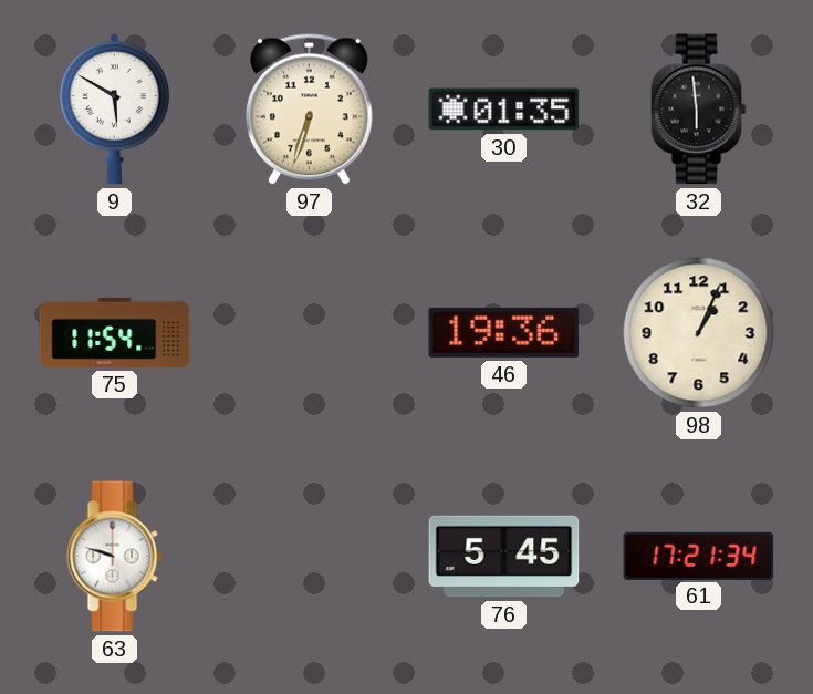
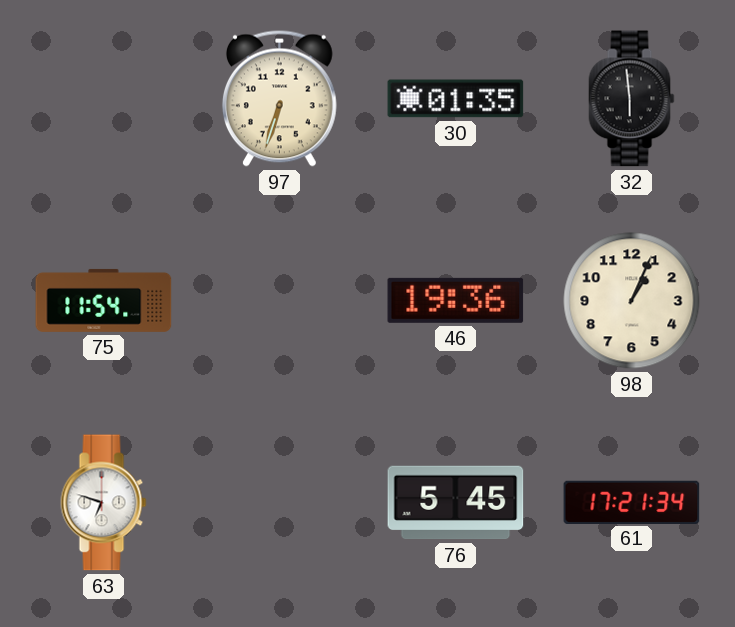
9: 5:50 -> none
63: 9:48 -> 6:48
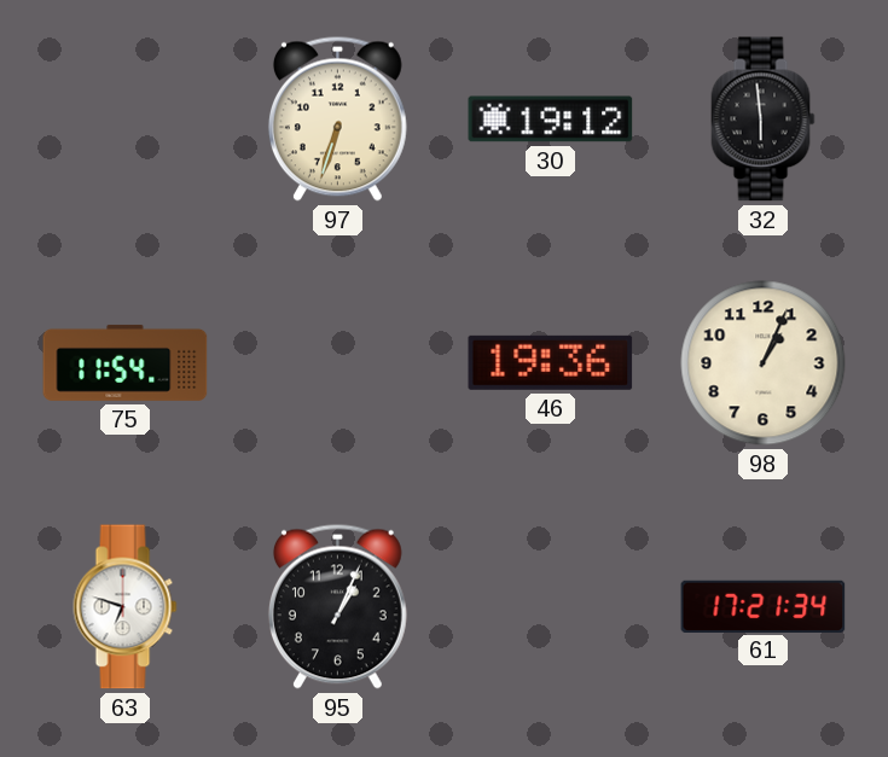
30: 01:35 -> 19:12
95: none -> 1:04
76: 5:45 -> none
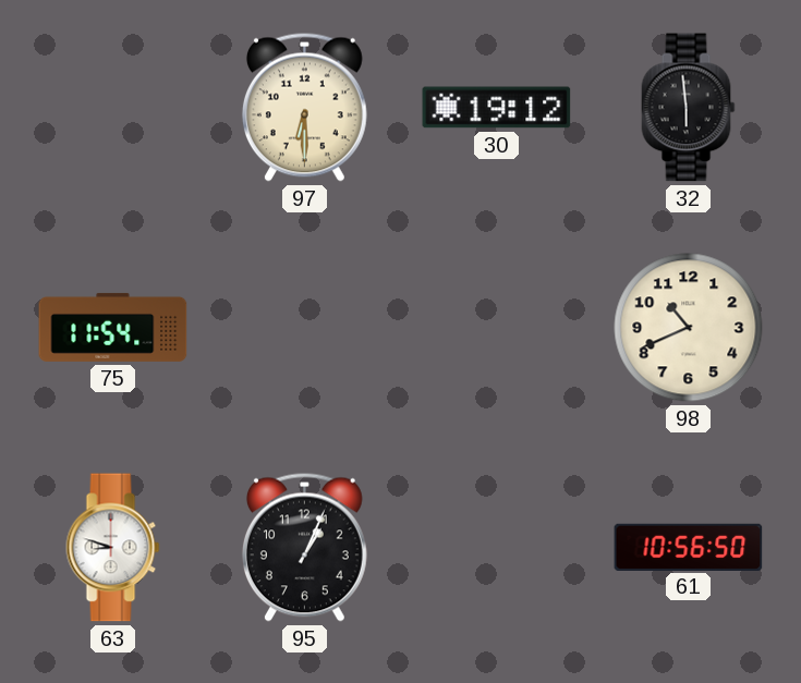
97: 6:33 -> 6:30
46: 19:36 -> none
98: 1:04 -> 10:41
63: 6:48 -> 8:48
61: 17:21 -> 10:56
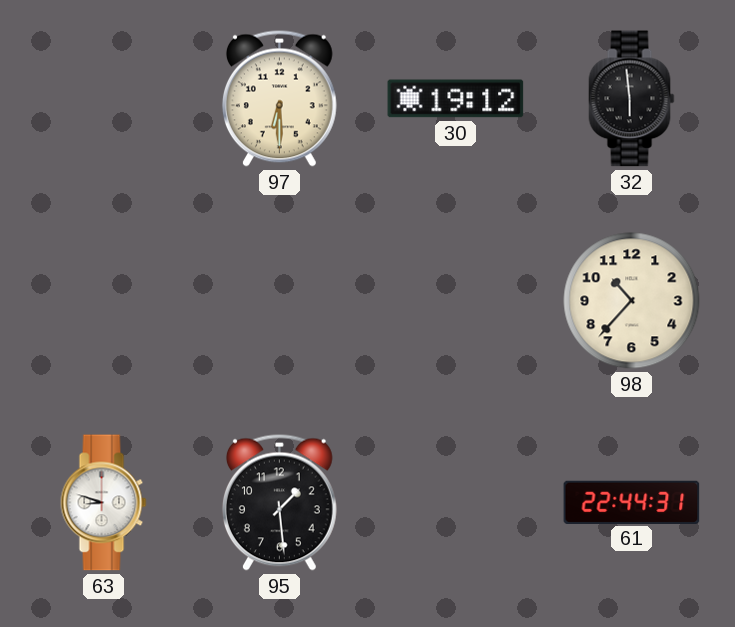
75: 11:54 -> none
98: 10:41 -> 10:37
95: 1:04 -> 1:29
61: 10:56 -> 22:44
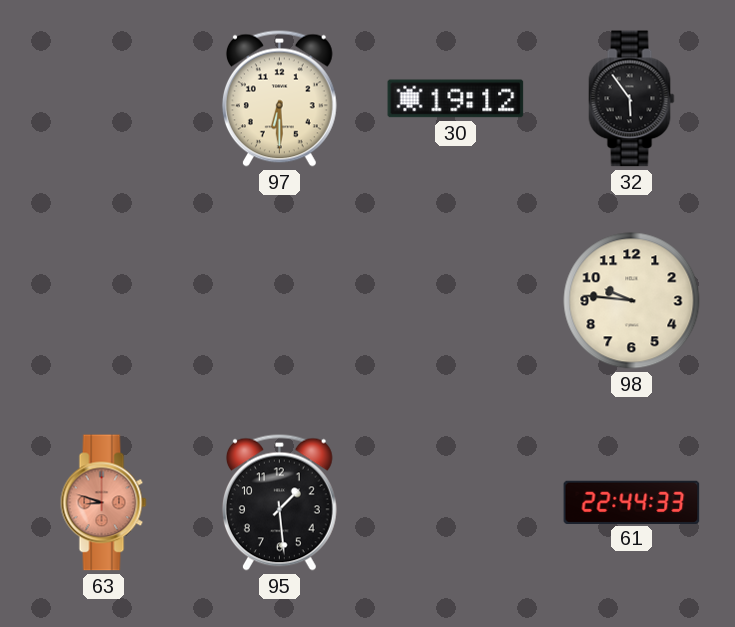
32: 5:59 -> 5:54
98: 10:37 -> 9:46
63 dial: white -> salmon
61: 22:44:31 -> 22:44:33
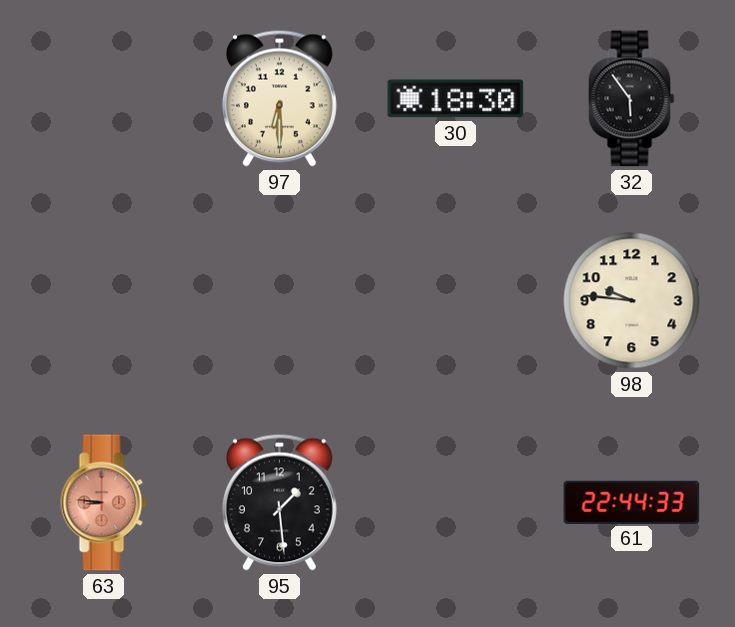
30: 19:12 -> 18:30
63: 8:48 -> 8:46
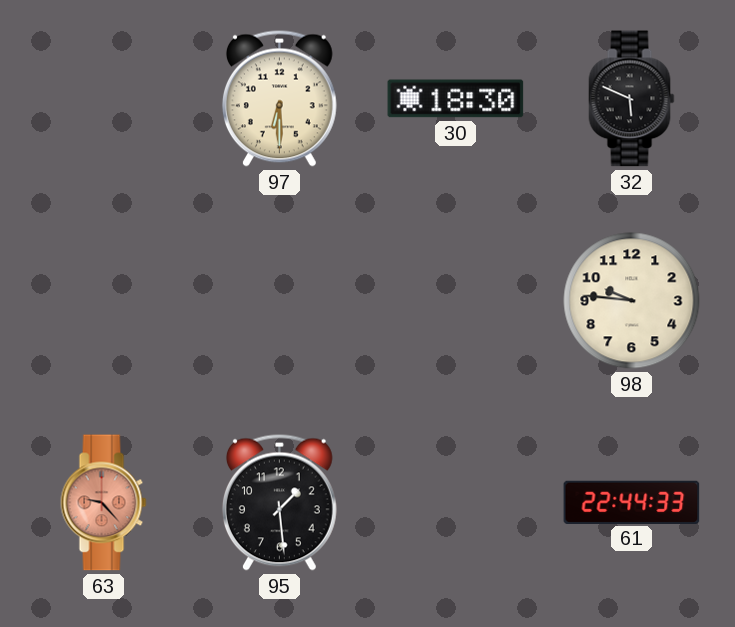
32: 5:54 -> 5:49
63: 8:46 -> 9:23
